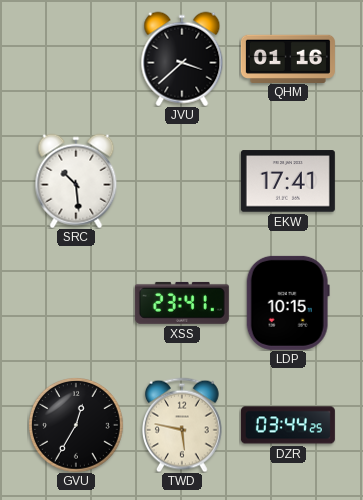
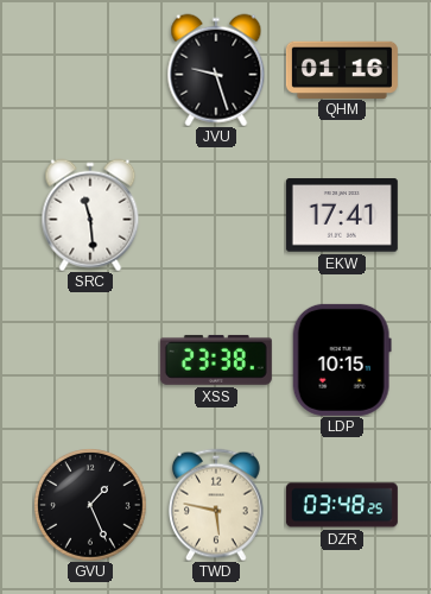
JVU: 3:38 -> 9:27
SRC: 10:29 -> 11:29
XSS: 23:41 -> 23:38
GVU: 12:35 -> 1:26
DZR: 03:44 -> 03:48
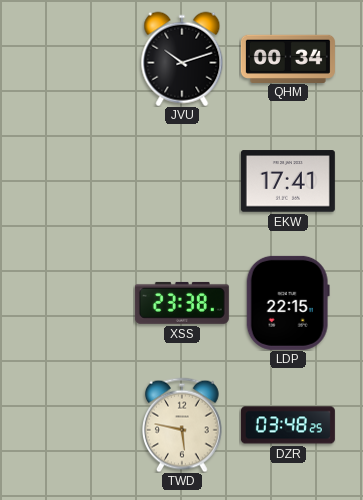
JVU: 9:27 -> 10:12
QHM: 01:16 -> 00:34
SRC: 11:29 -> none
LDP: 10:15 -> 22:15
GVU: 1:26 -> none
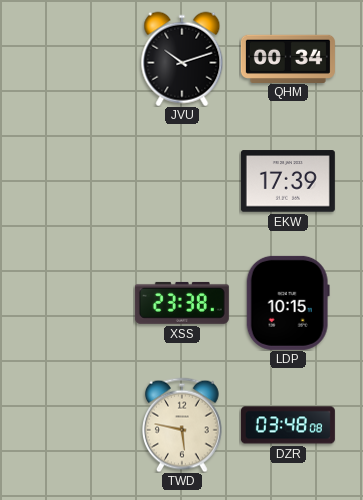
EKW: 17:41 -> 17:39
LDP: 22:15 -> 10:15
DZR: 03:48:25 -> 03:48:08
